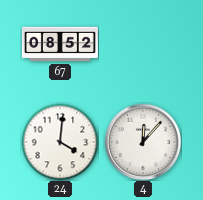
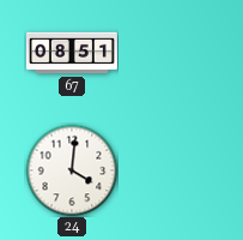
67: 08:52 -> 08:51
4: 12:07 -> none
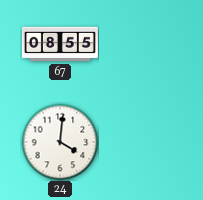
67: 08:51 -> 08:55
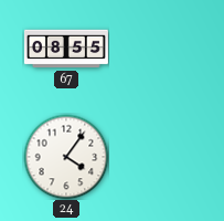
24: 4:01 -> 4:06
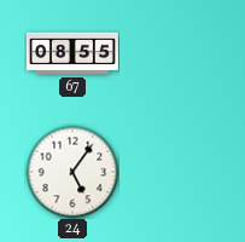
24: 4:06 -> 5:06
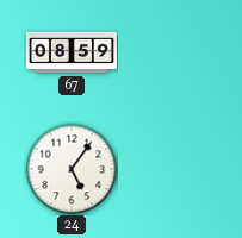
67: 08:55 -> 08:59
